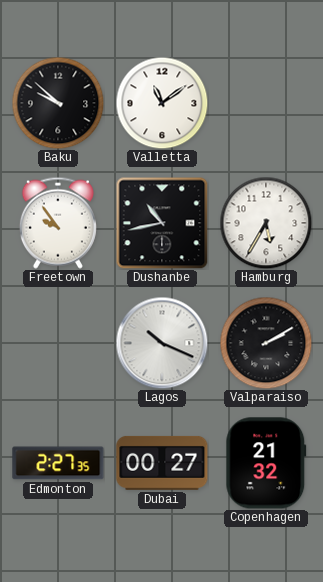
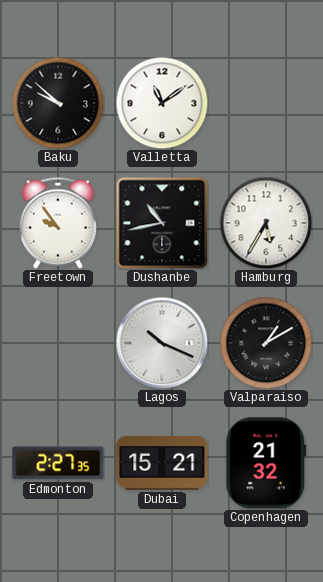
Valparaiso: 2:10 -> 1:10
Dubai: 00:27 -> 15:21
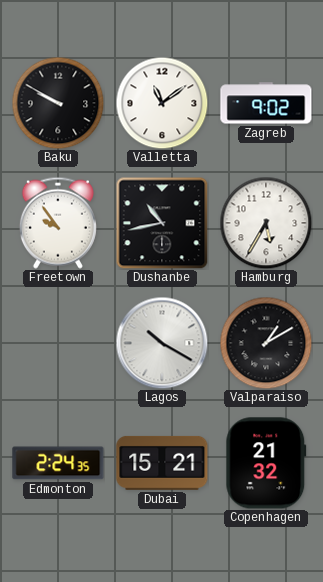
Baku: 9:52 -> 9:50
Zagreb: none -> 9:02
Lagos: 10:19 -> 10:20
Edmonton: 2:27 -> 2:24
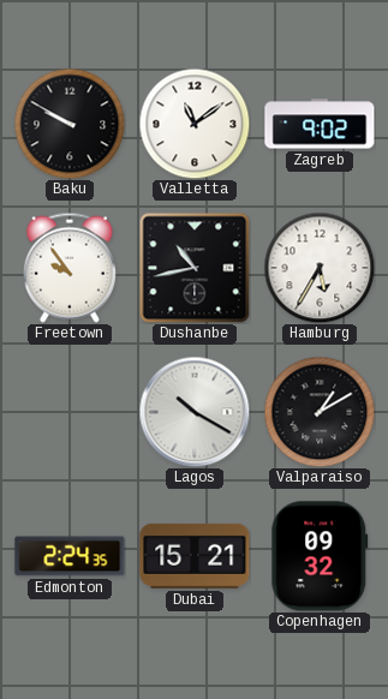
Copenhagen: 21:32 -> 09:32
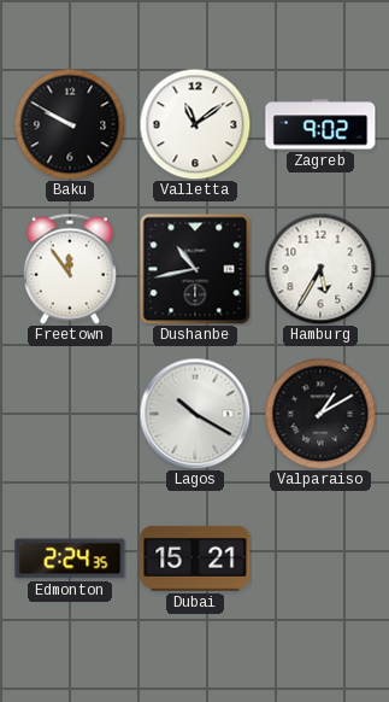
Freetown: 9:54 -> 11:54
Copenhagen: 09:32 -> none
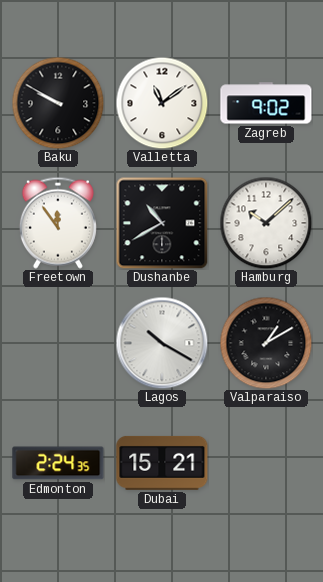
Dushanbe: 10:43 -> 10:40
Hamburg: 5:35 -> 10:08
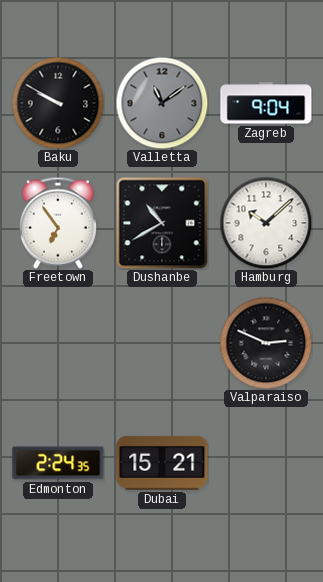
Valletta dial: white -> grey
Zagreb: 9:02 -> 9:04
Freetown: 11:54 -> 6:54
Lagos: 10:20 -> none
Valparaiso: 1:10 -> 2:49
